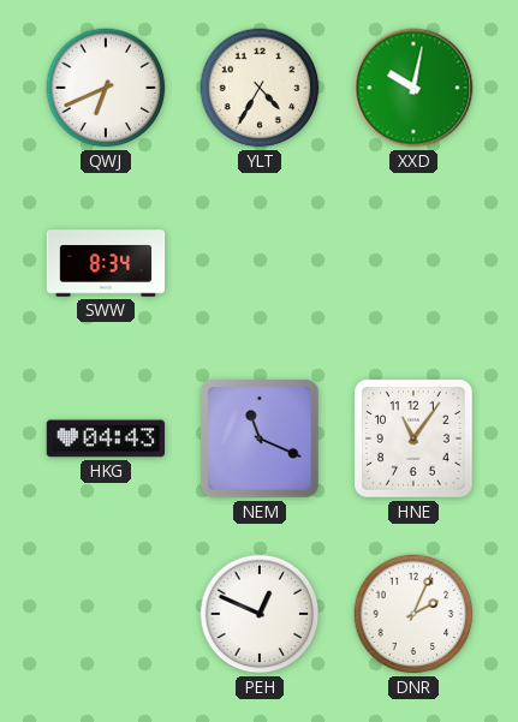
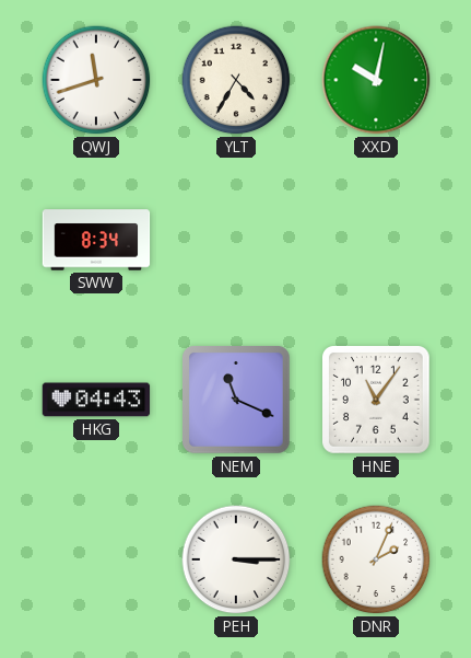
QWJ: 6:41 -> 11:42
PEH: 12:49 -> 3:15
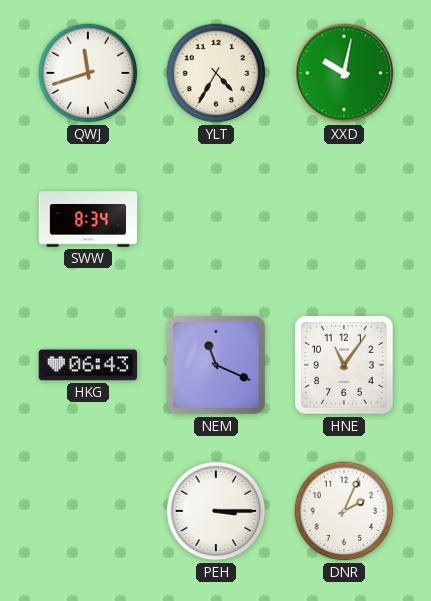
HKG: 04:43 -> 06:43
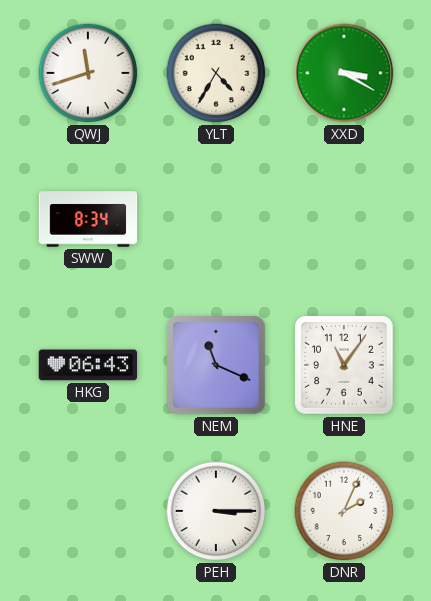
XXD: 10:02 -> 3:20
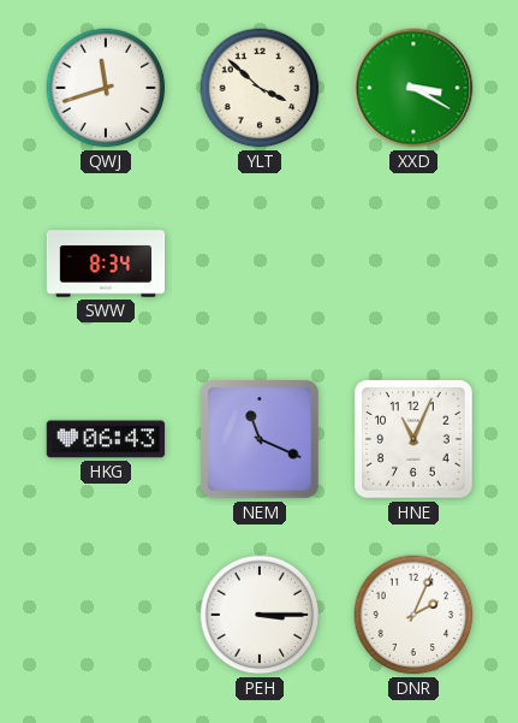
YLT: 4:35 -> 3:52
HNE: 11:06 -> 11:04
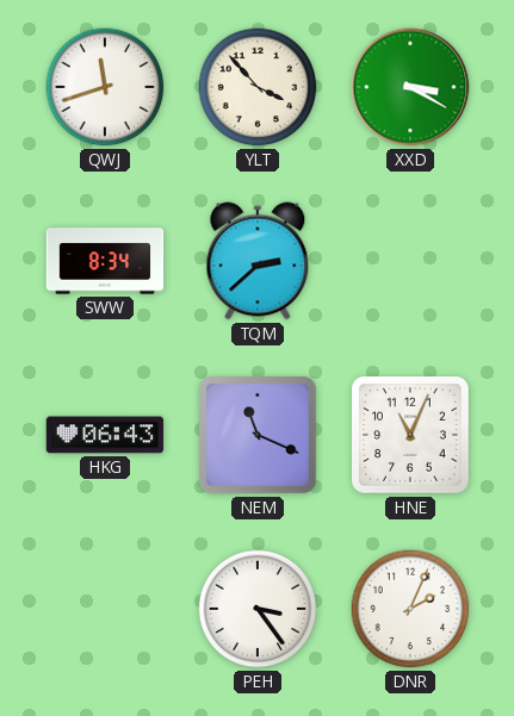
YLT: 3:52 -> 3:53
TQM: none -> 2:38
PEH: 3:15 -> 3:24
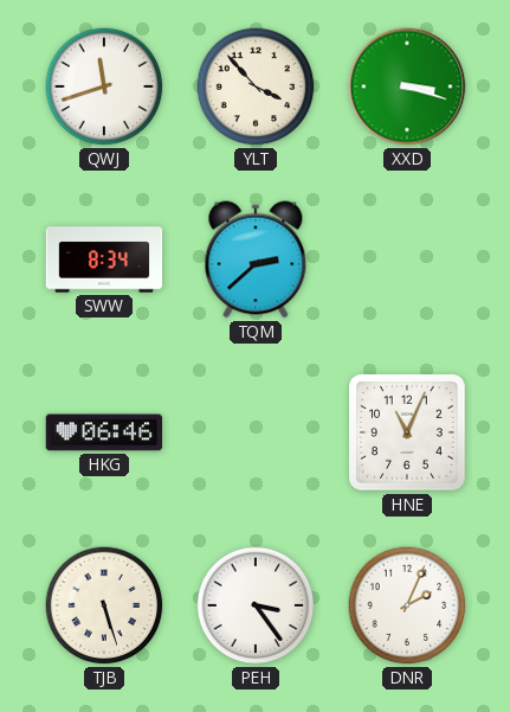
XXD: 3:20 -> 3:18
HKG: 06:43 -> 06:46
NEM: 11:19 -> none
TJB: none -> 5:27
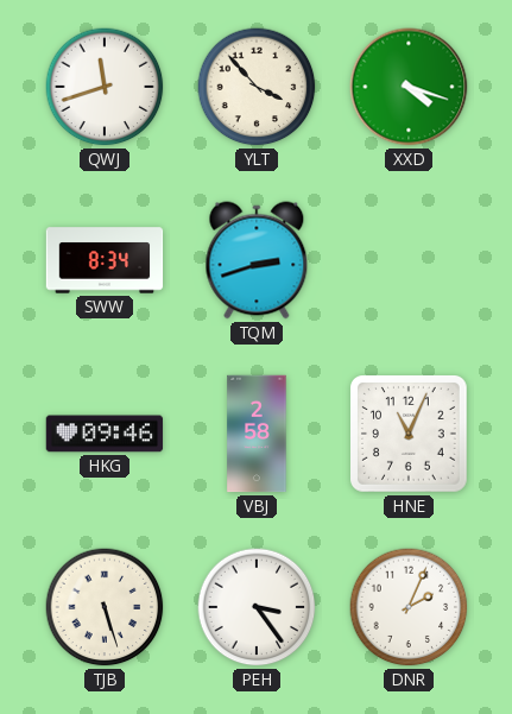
XXD: 3:18 -> 4:18
TQM: 2:38 -> 2:42
HKG: 06:46 -> 09:46
VBJ: none -> 2:58
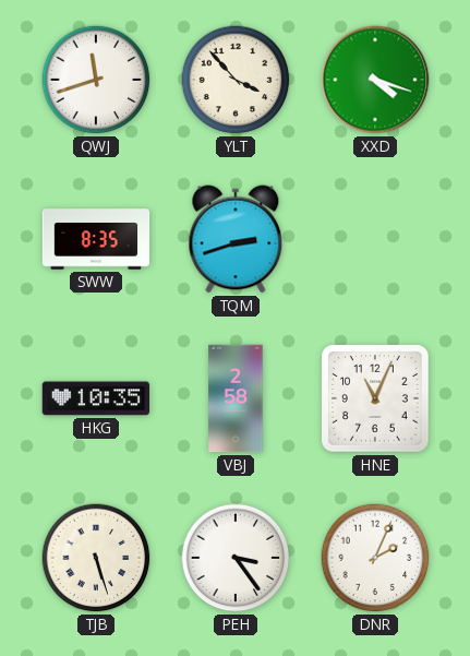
SWW: 8:34 -> 8:35
HKG: 09:46 -> 10:35
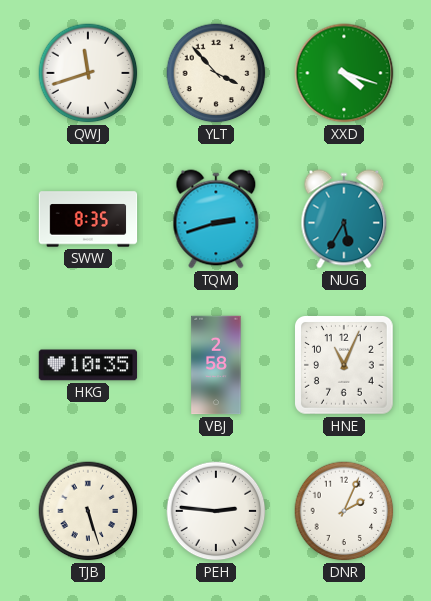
NUG: none -> 5:35
PEH: 3:24 -> 2:46
